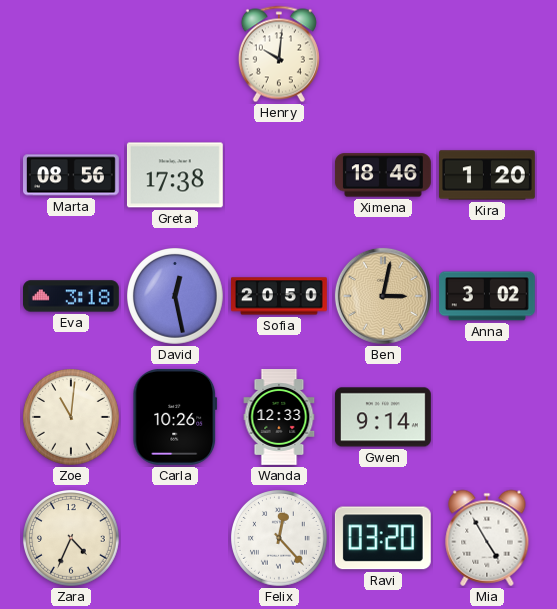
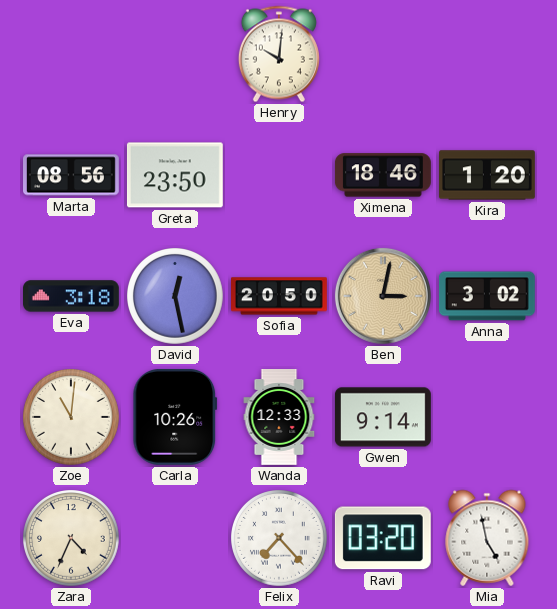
Greta: 17:38 -> 23:50
Felix: 12:23 -> 7:23
Mia: 4:55 -> 4:58
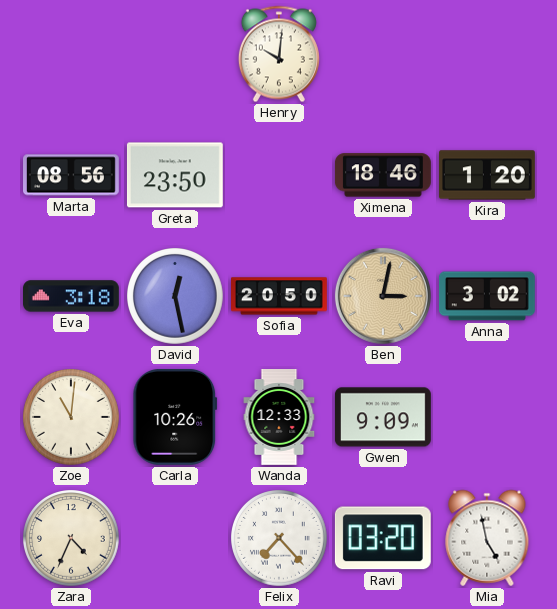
Gwen: 9:14 -> 9:09
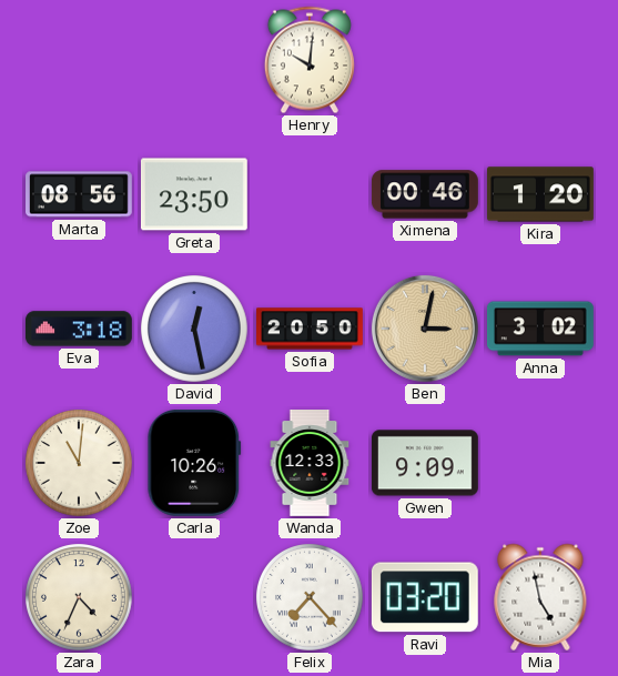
Ximena: 18:46 -> 00:46
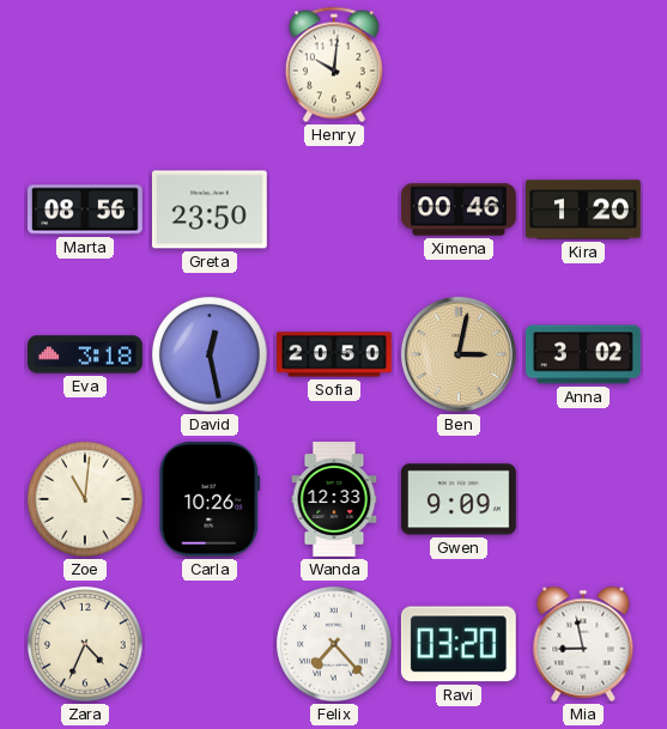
Mia: 4:58 -> 8:58
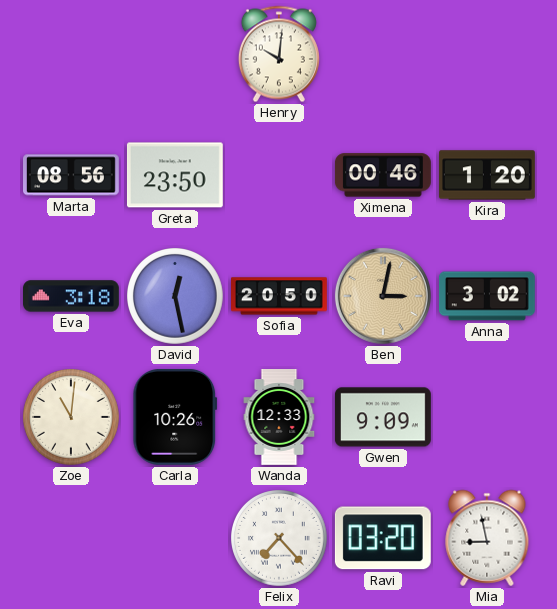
Zara: 4:34 -> none
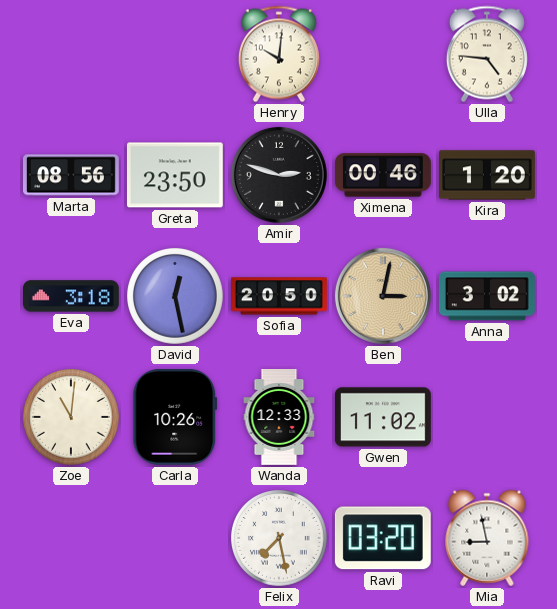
Ulla: none -> 4:46
Amir: none -> 2:48
Gwen: 9:09 -> 11:02
Felix: 7:23 -> 7:28
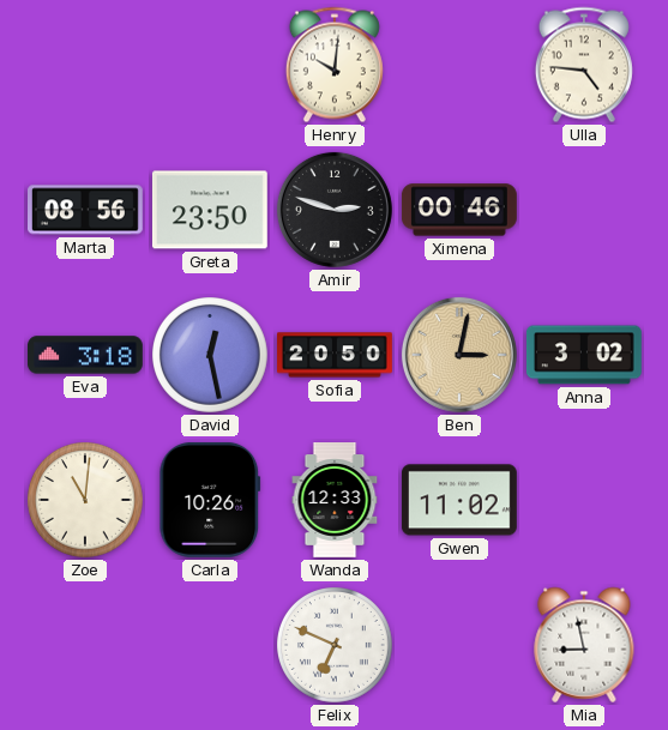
Kira: 1:20 -> none
Felix: 7:28 -> 6:49
Ravi: 03:20 -> none
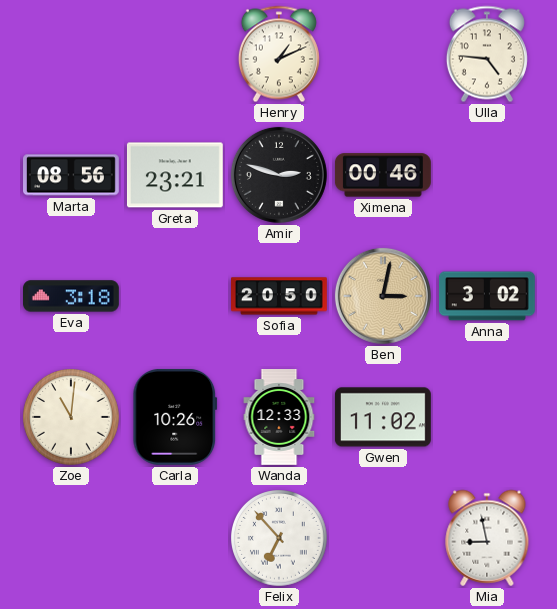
Henry: 10:01 -> 1:11
Greta: 23:50 -> 23:21
David: 12:28 -> none
Felix: 6:49 -> 6:53
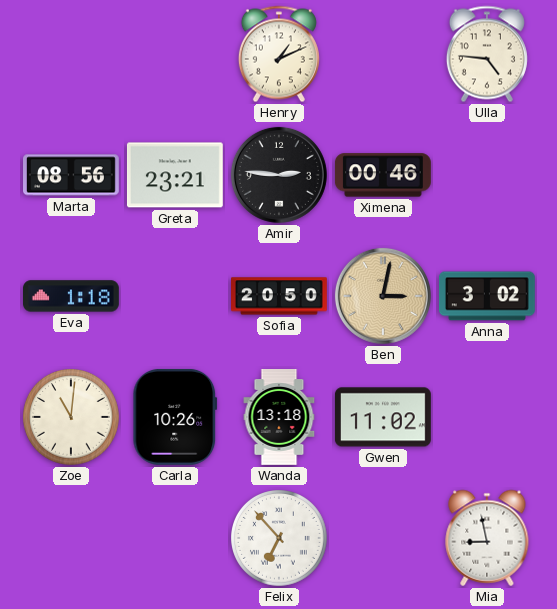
Amir: 2:48 -> 2:46
Eva: 3:18 -> 1:18
Wanda: 12:33 -> 13:18
